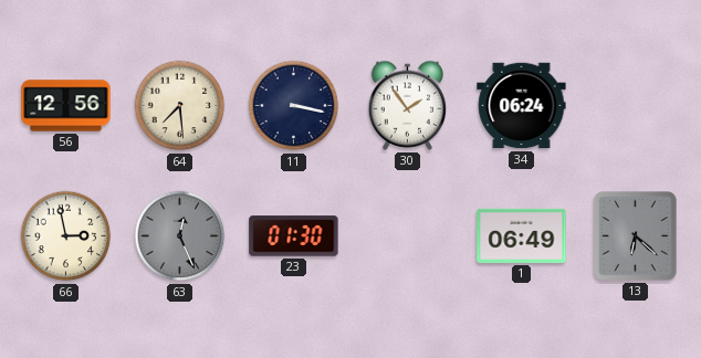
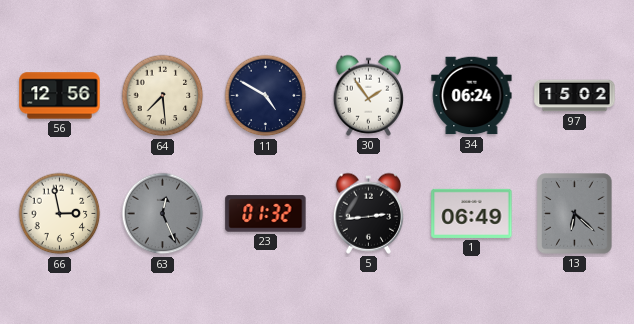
11: 3:17 -> 4:50
97: none -> 15:02
23: 01:30 -> 01:32
5: none -> 2:44
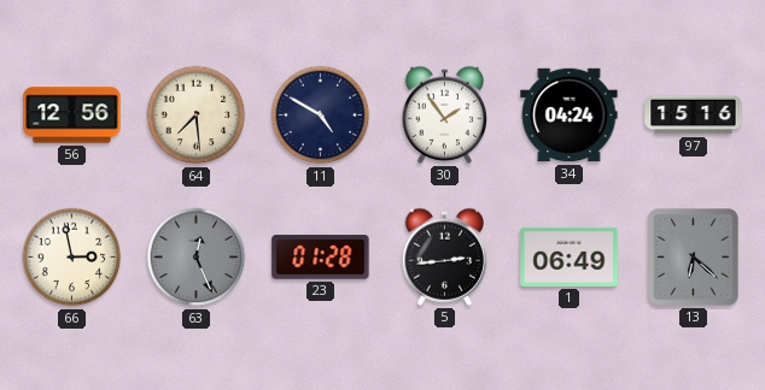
34: 06:24 -> 04:24
97: 15:02 -> 15:16
23: 01:32 -> 01:28
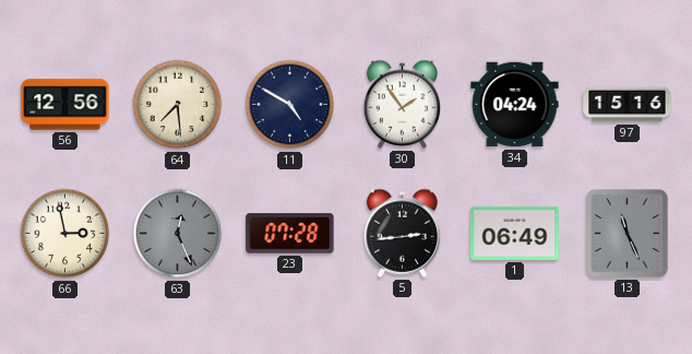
23: 01:28 -> 07:28
13: 6:22 -> 11:26
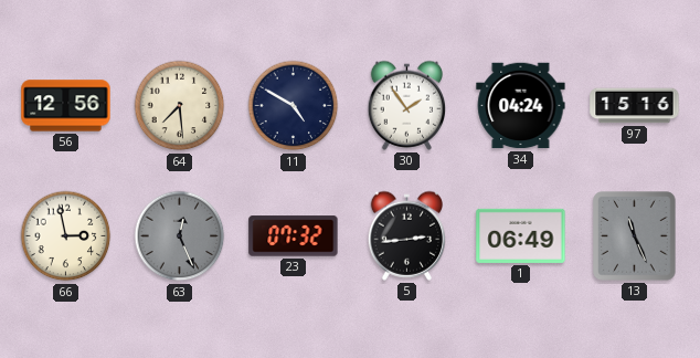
23: 07:28 -> 07:32
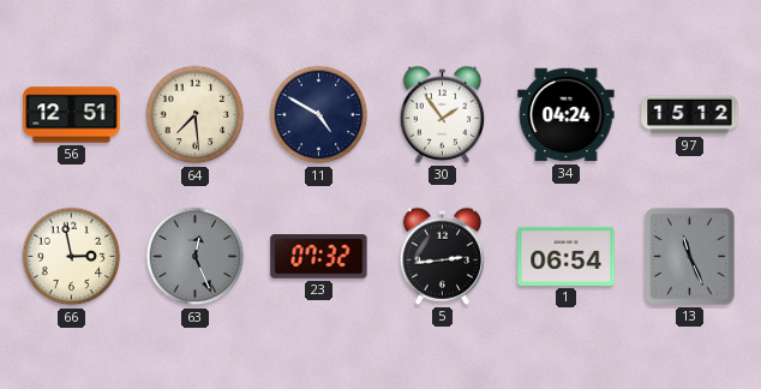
56: 12:56 -> 12:51
97: 15:16 -> 15:12
1: 06:49 -> 06:54
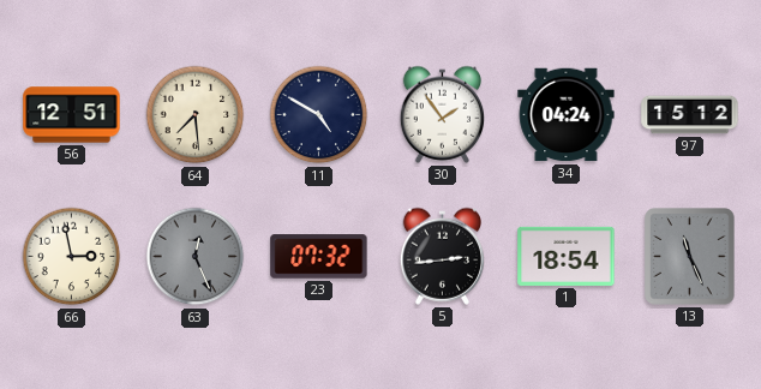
1: 06:54 -> 18:54
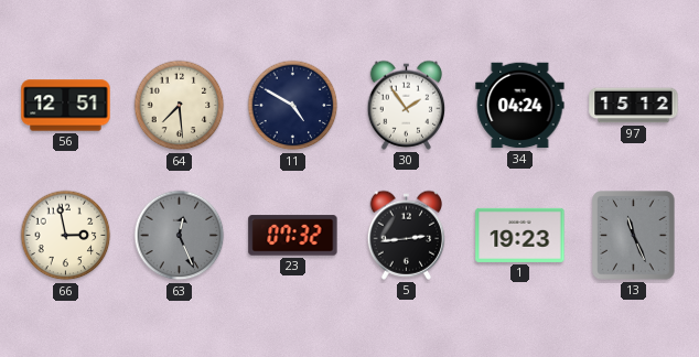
1: 18:54 -> 19:23
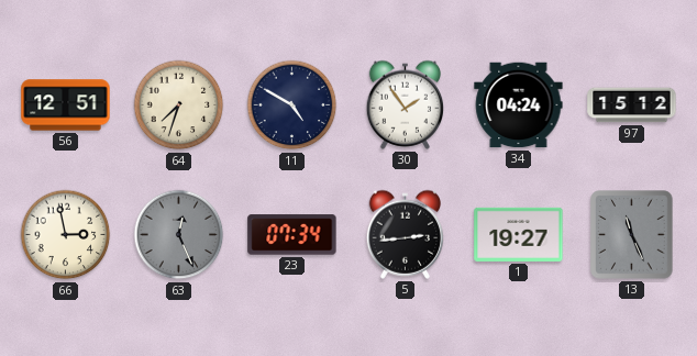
64: 7:29 -> 7:33
23: 07:32 -> 07:34
1: 19:23 -> 19:27
